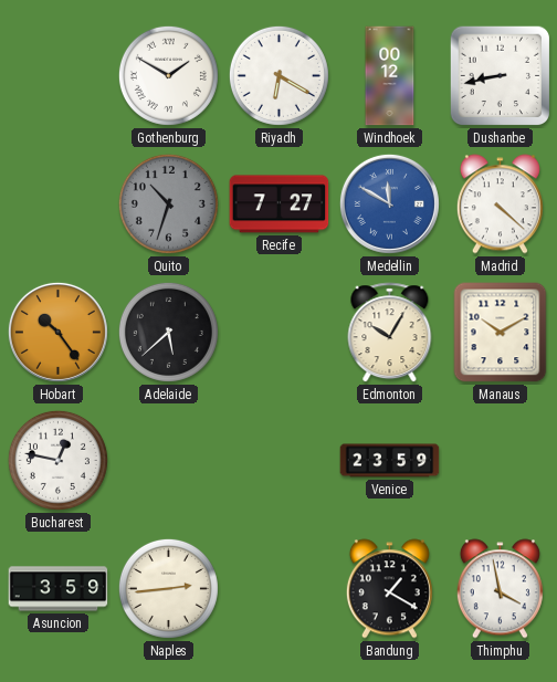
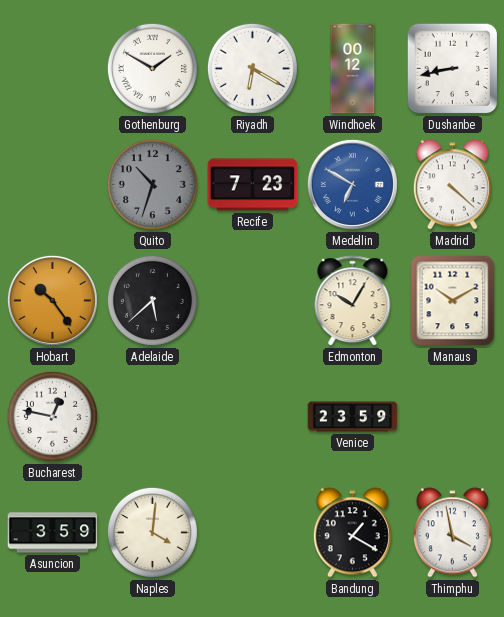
Recife: 7:27 -> 7:23
Medellin: 11:50 -> 6:50
Naples: 2:44 -> 4:01
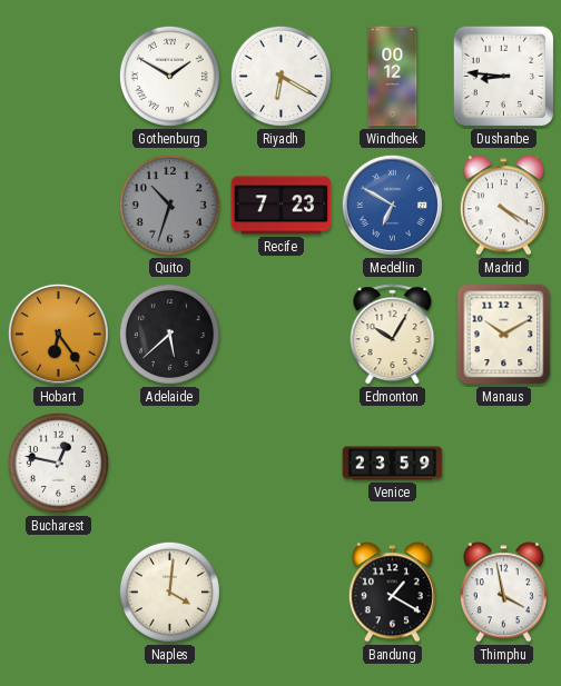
Dushanbe: 8:43 -> 8:46
Madrid: 4:22 -> 4:20
Hobart: 10:24 -> 6:24
Asuncion: 3:59 -> none
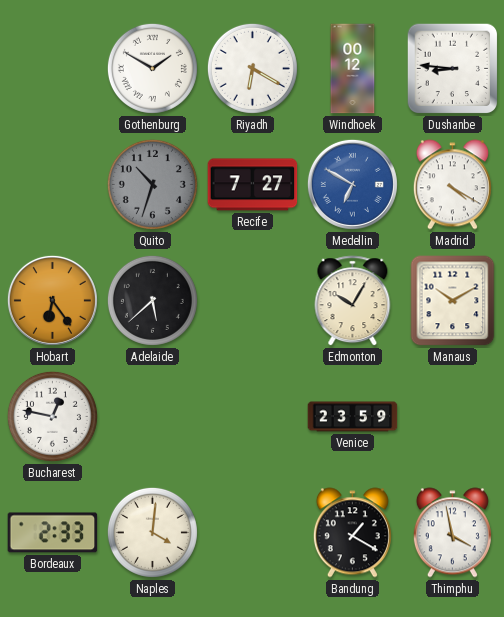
Recife: 7:23 -> 7:27
Bordeaux: none -> 2:33
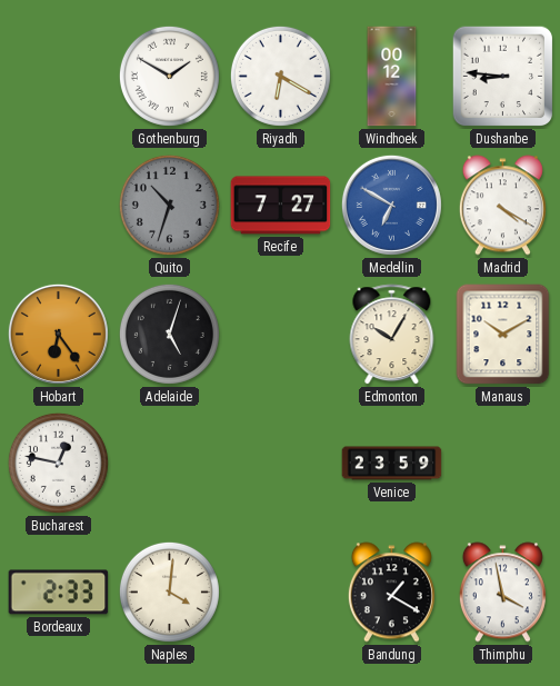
Adelaide: 5:38 -> 5:03
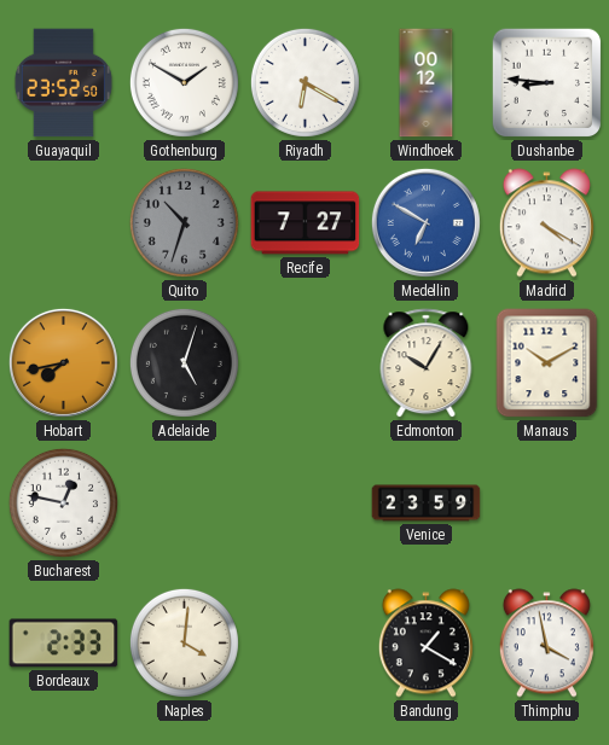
Guayaquil: none -> 23:52
Hobart: 6:24 -> 7:43
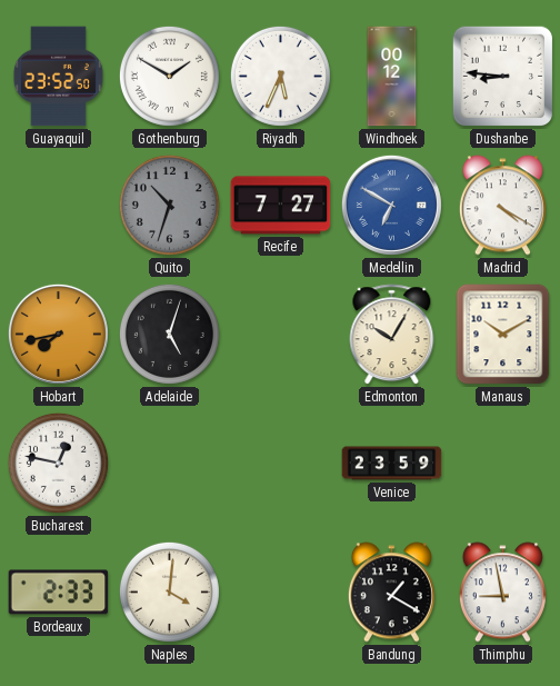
Riyadh: 6:20 -> 5:34
Thimphu: 3:58 -> 8:58
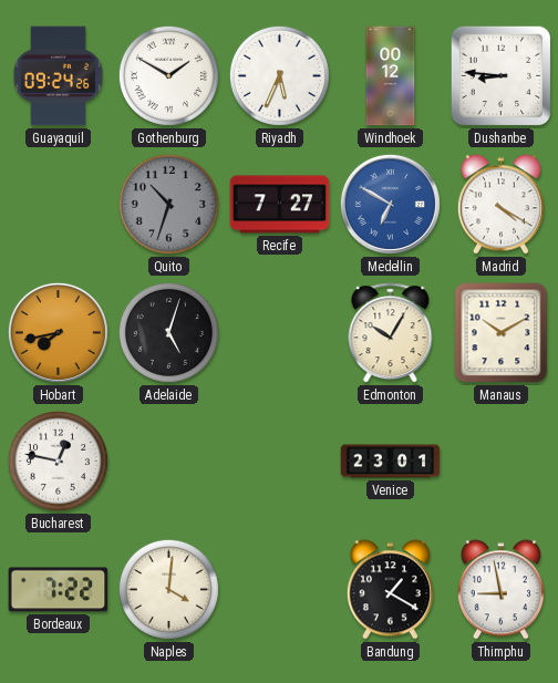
Guayaquil: 23:52 -> 09:24
Venice: 23:59 -> 23:01
Bordeaux: 2:33 -> 7:22
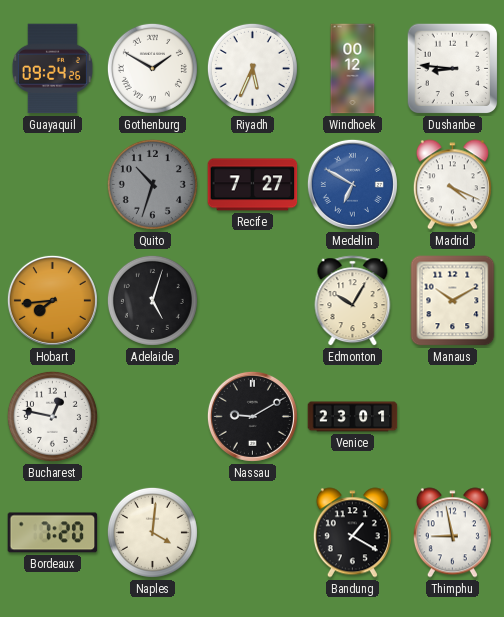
Madrid: 4:20 -> 4:19
Hobart: 7:43 -> 7:44
Nassau: none -> 9:10
Bordeaux: 7:22 -> 7:20
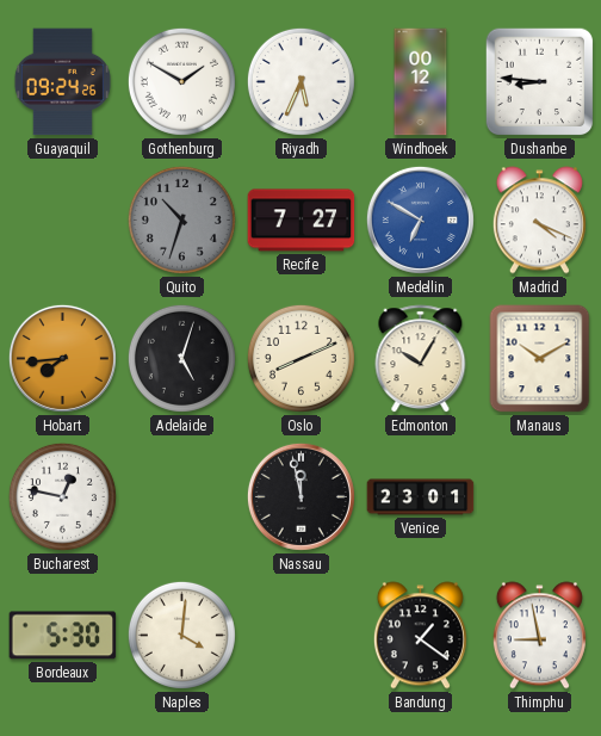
Oslo: none -> 8:11
Nassau: 9:10 -> 11:58
Bordeaux: 7:20 -> 5:30
Bandung: 1:20 -> 1:21
